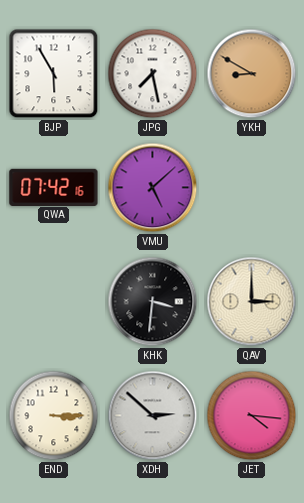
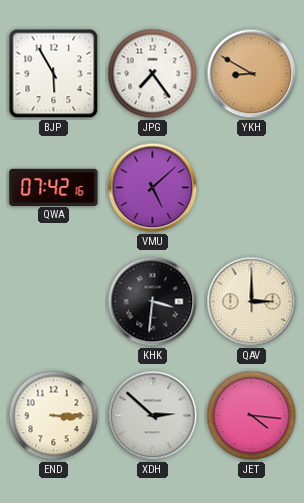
JPG: 7:28 -> 7:24
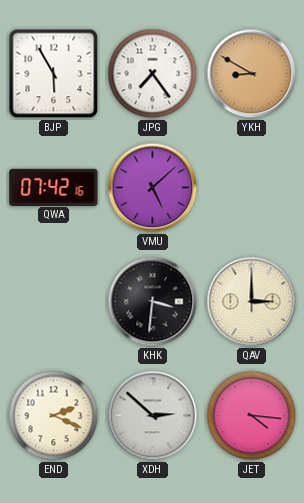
END: 3:15 -> 2:19
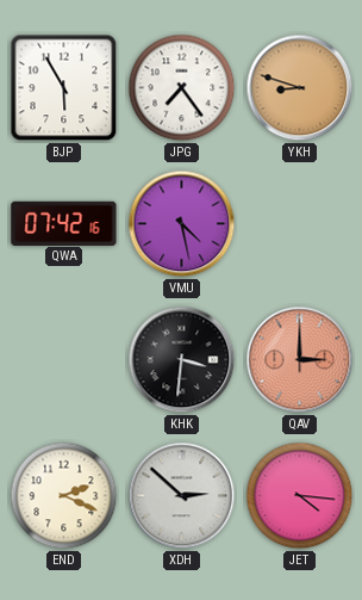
YKH: 8:50 -> 8:48
VMU: 5:08 -> 4:28
QAV dial: cream -> salmon
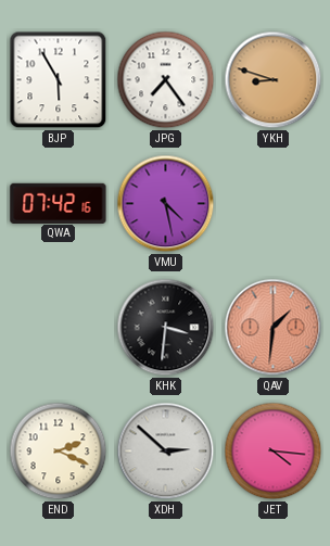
QAV: 3:00 -> 1:31
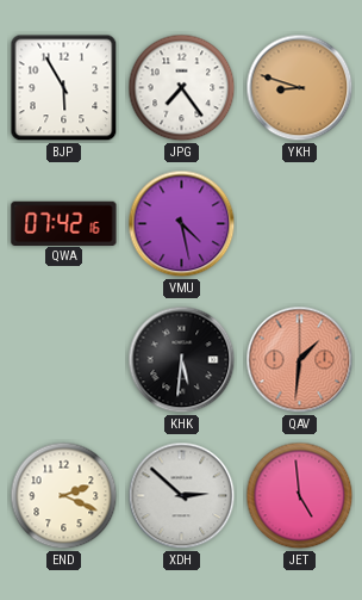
KHK: 3:31 -> 5:31
JET: 4:16 -> 4:59
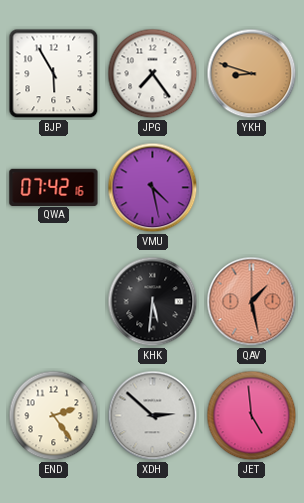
QAV: 1:31 -> 1:28
END: 2:19 -> 2:24
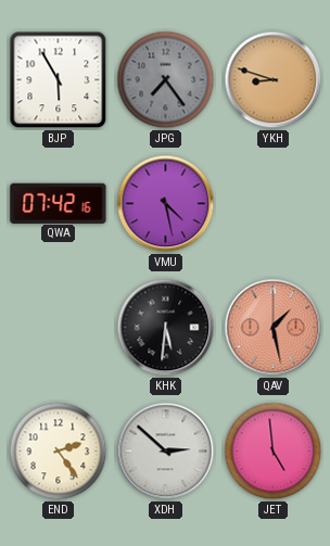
JPG dial: white -> grey
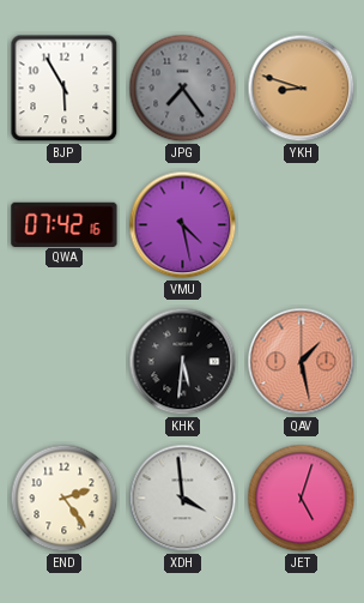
XDH: 2:52 -> 3:59
JET: 4:59 -> 5:03
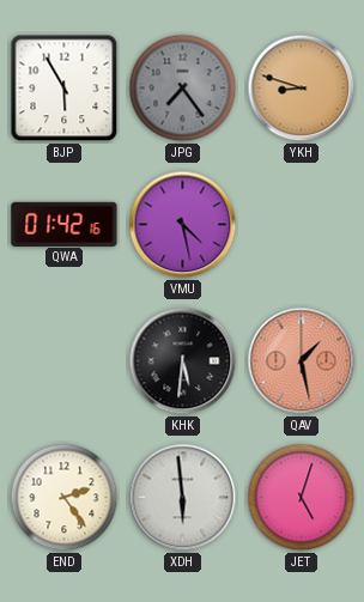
QWA: 07:42 -> 01:42
XDH: 3:59 -> 5:59
